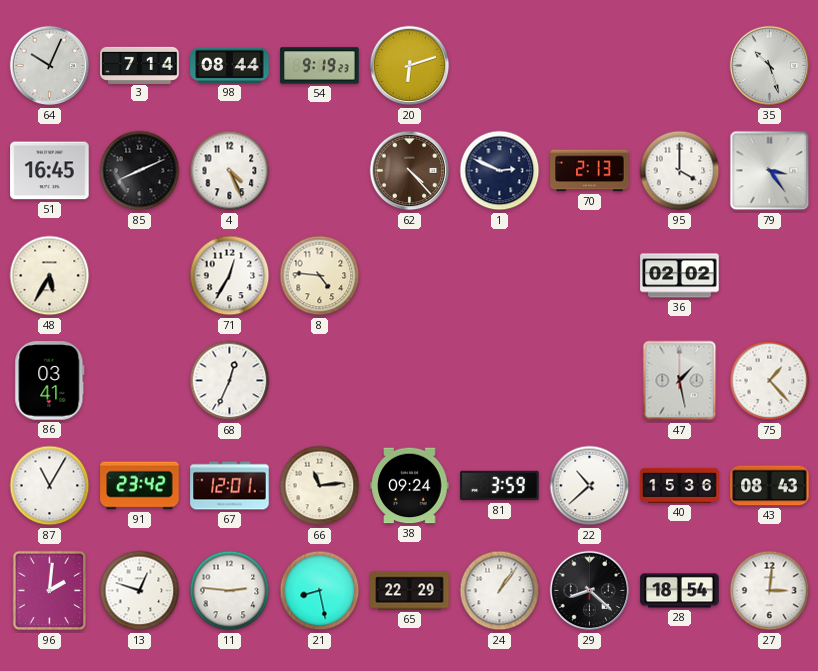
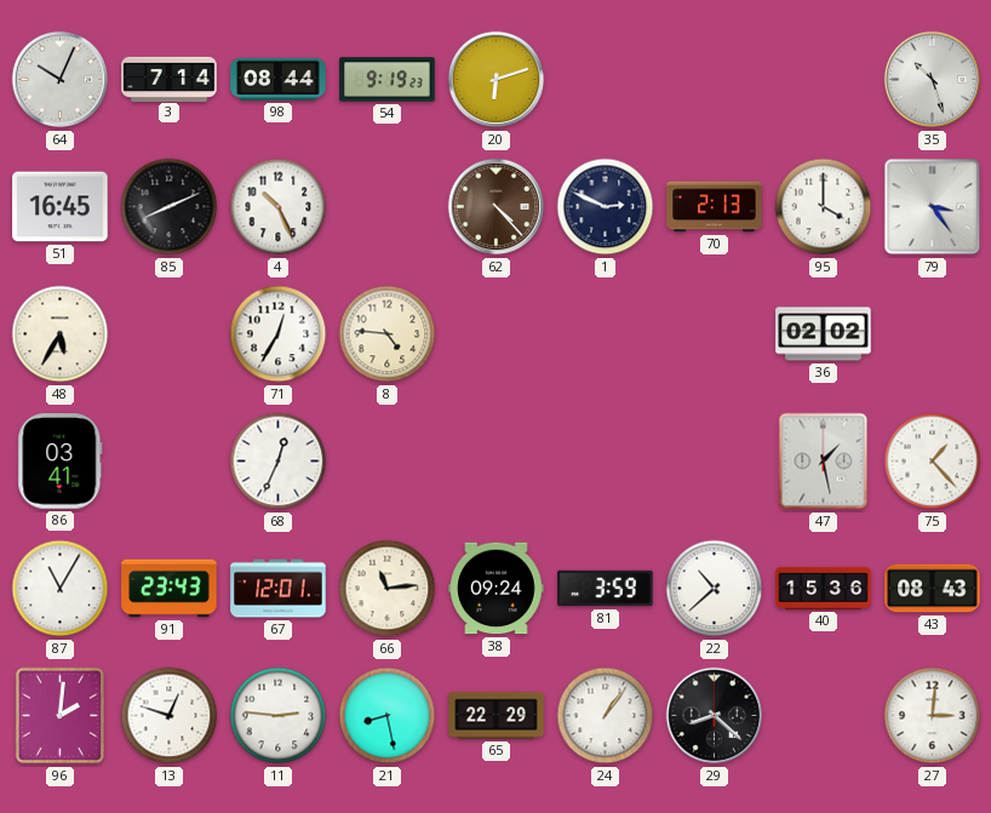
4: 4:26 -> 10:26
91: 23:42 -> 23:43
28: 18:54 -> none
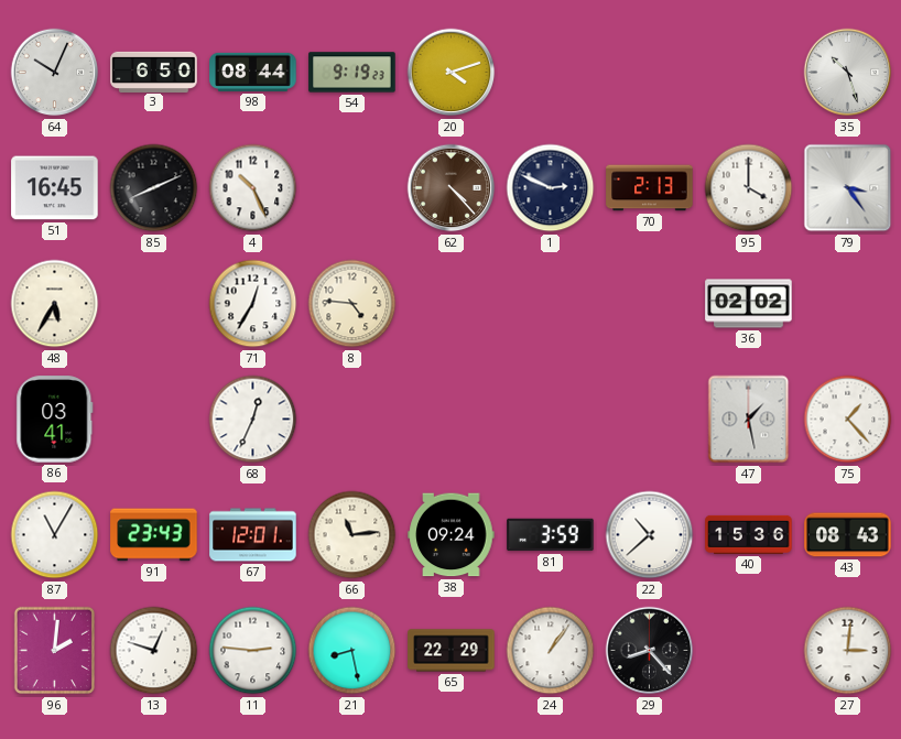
3: 7:14 -> 6:50
20: 6:12 -> 4:12
29: 8:22 -> 8:23
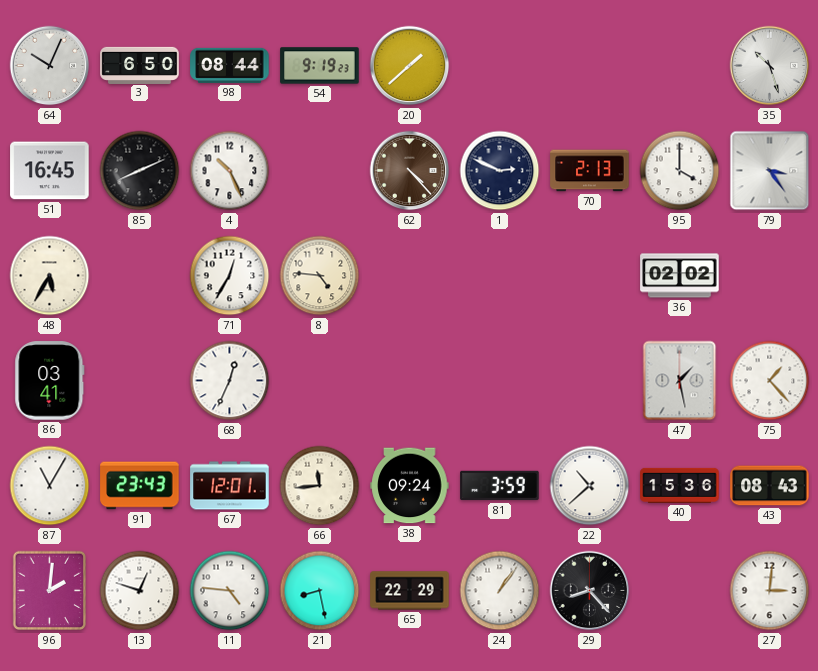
20: 4:12 -> 1:38
66: 11:14 -> 11:44
11: 2:46 -> 4:46
